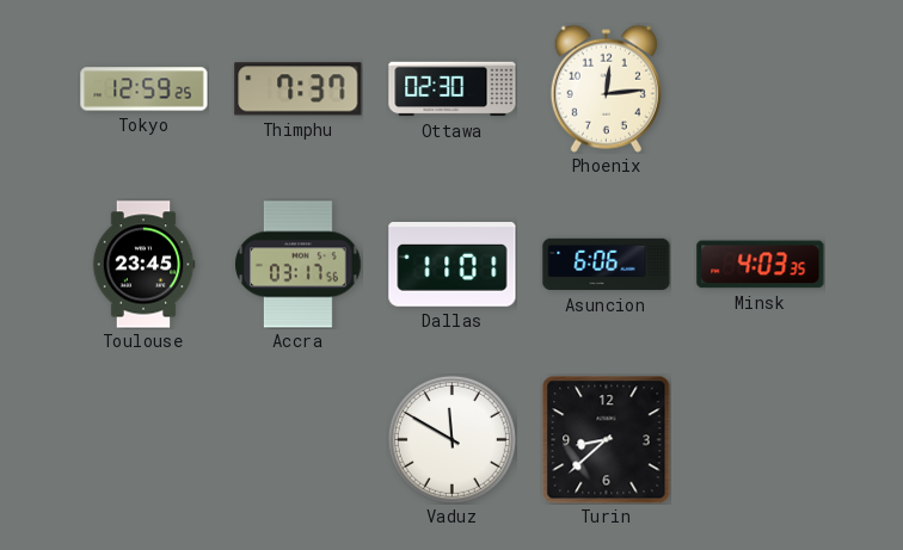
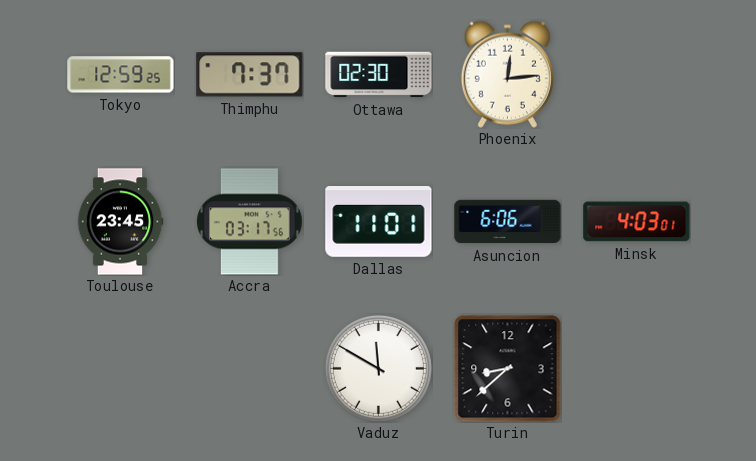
Minsk: 4:03:35 -> 4:03:01
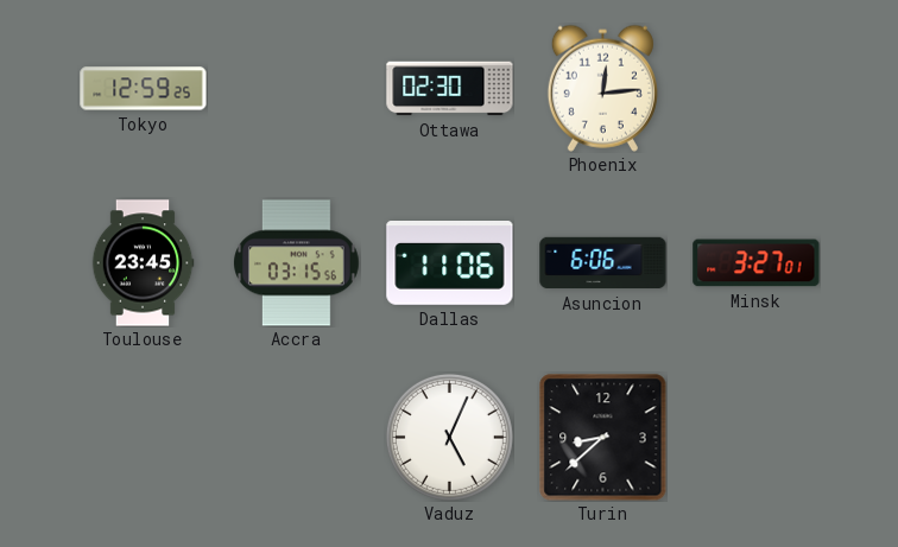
Thimphu: 7:37 -> none
Accra: 03:17 -> 03:15
Dallas: 11:01 -> 11:06
Minsk: 4:03 -> 3:27
Vaduz: 11:50 -> 5:04
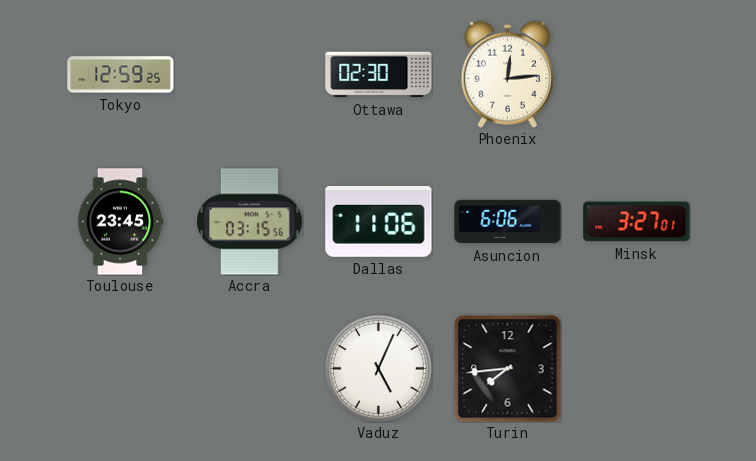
Turin: 8:38 -> 7:44
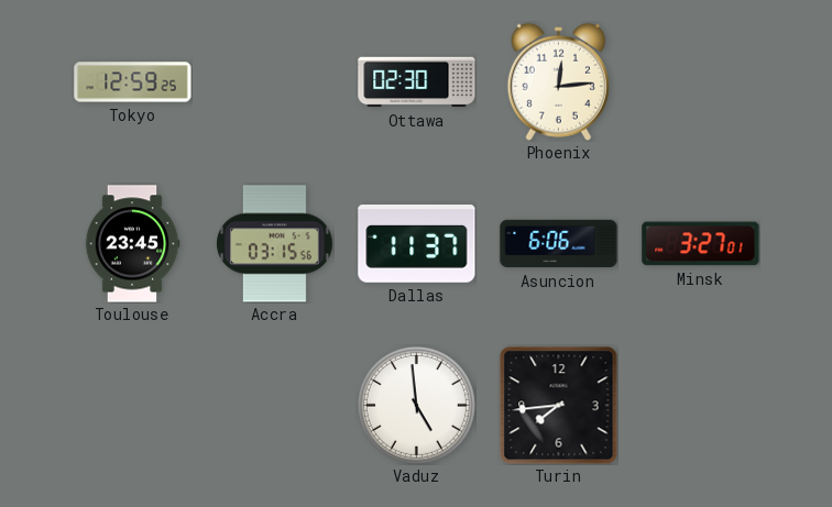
Dallas: 11:06 -> 11:37
Vaduz: 5:04 -> 4:59
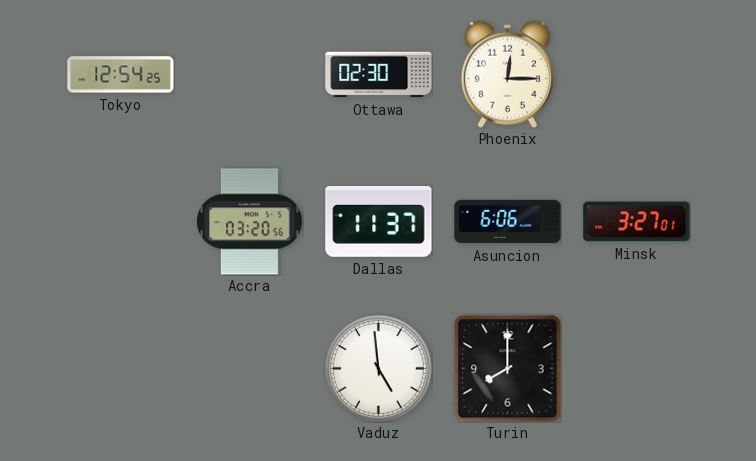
Tokyo: 12:59 -> 12:54
Phoenix: 12:14 -> 12:15
Toulouse: 23:45 -> none
Accra: 03:15 -> 03:20
Turin: 7:44 -> 8:00
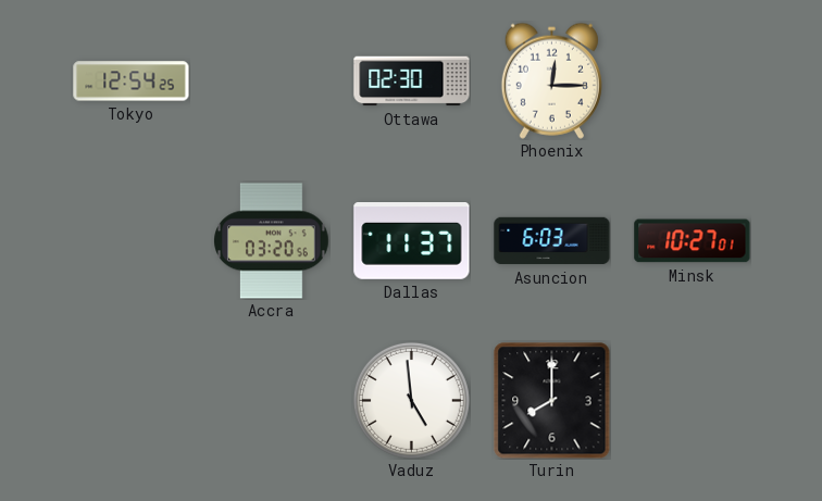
Asuncion: 6:06 -> 6:03
Minsk: 3:27 -> 10:27
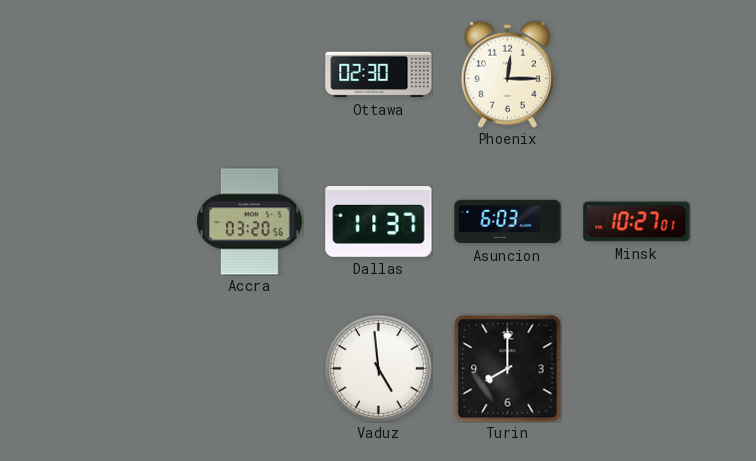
Tokyo: 12:54 -> none
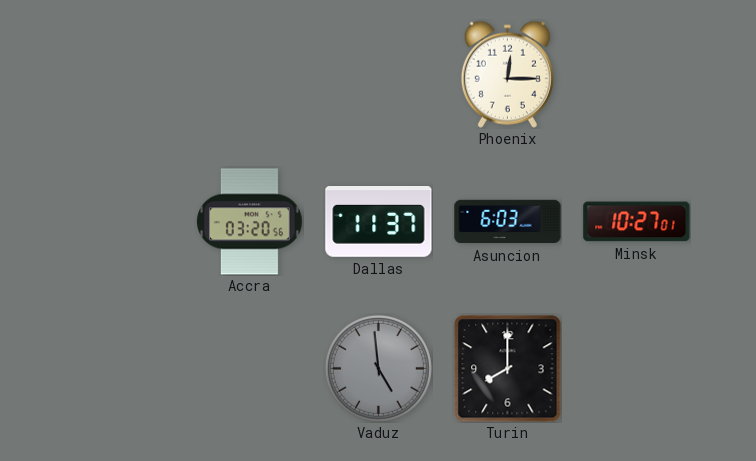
Ottawa: 02:30 -> none
Vaduz dial: white -> grey
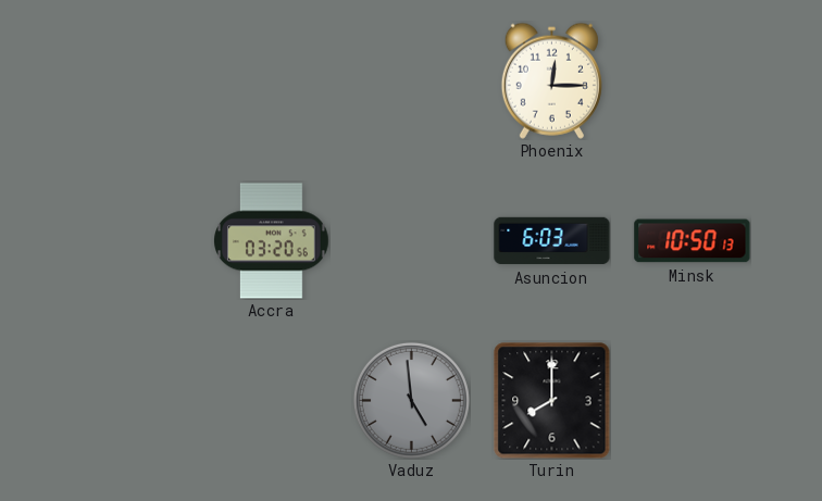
Dallas: 11:37 -> none
Minsk: 10:27 -> 10:50
